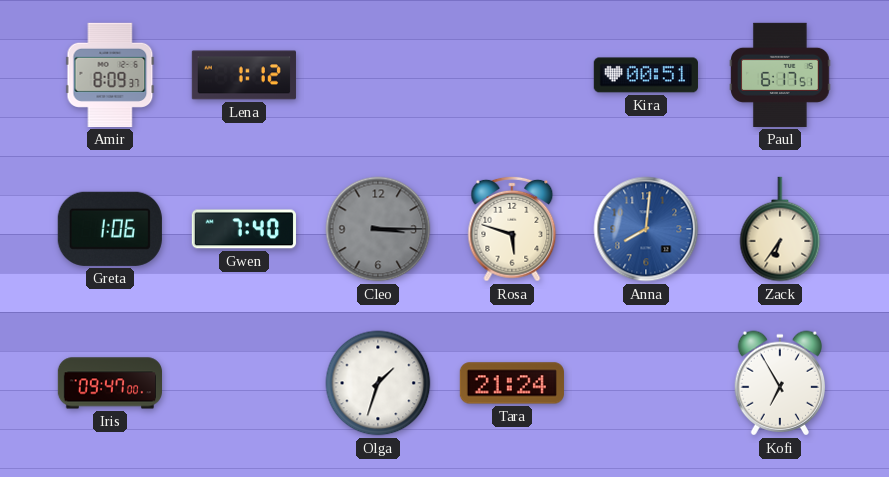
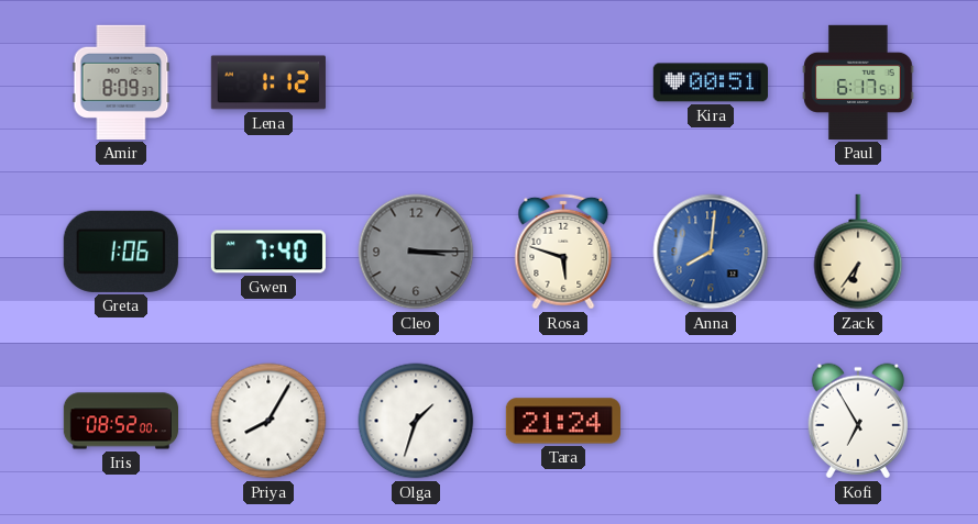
Iris: 09:47 -> 08:52
Priya: none -> 8:05
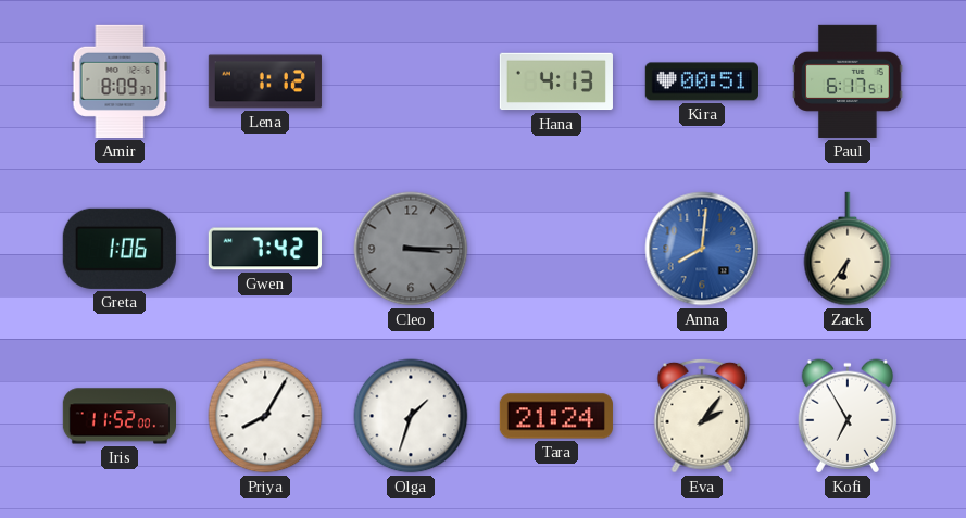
Hana: none -> 4:13
Gwen: 7:40 -> 7:42
Rosa: 5:48 -> none
Iris: 08:52 -> 11:52
Eva: none -> 2:06
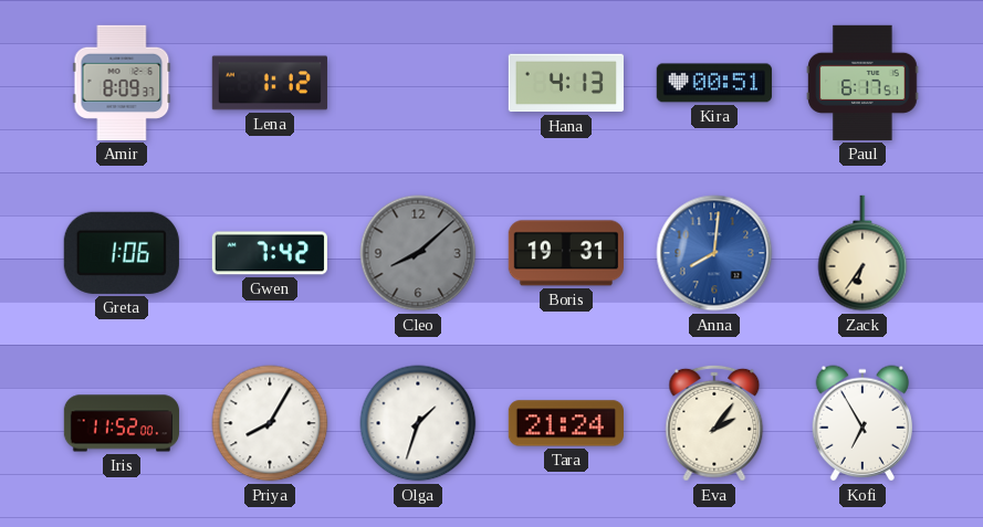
Cleo: 3:15 -> 8:08
Boris: none -> 19:31
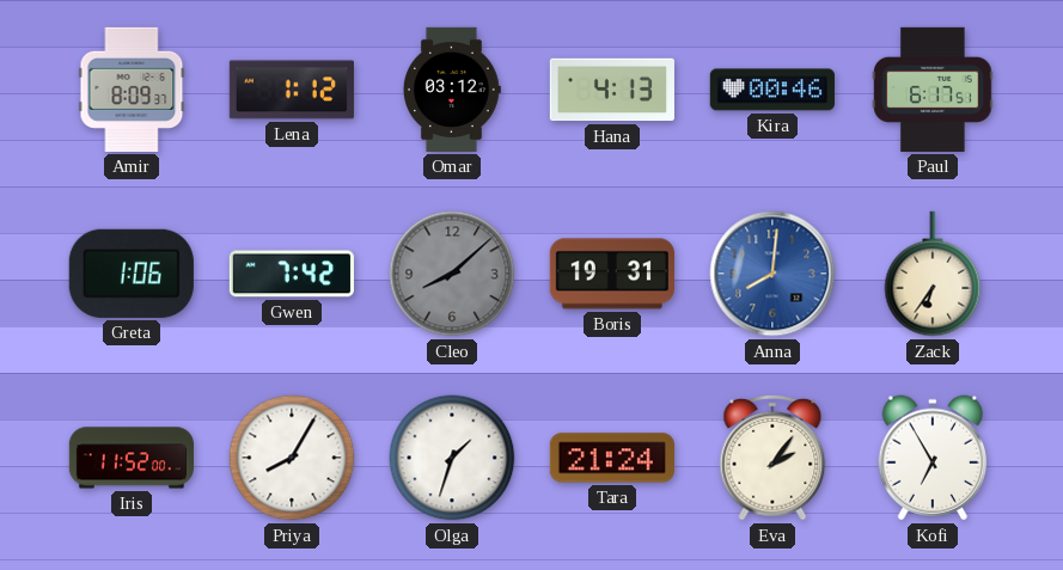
Omar: none -> 03:12
Kira: 00:51 -> 00:46
